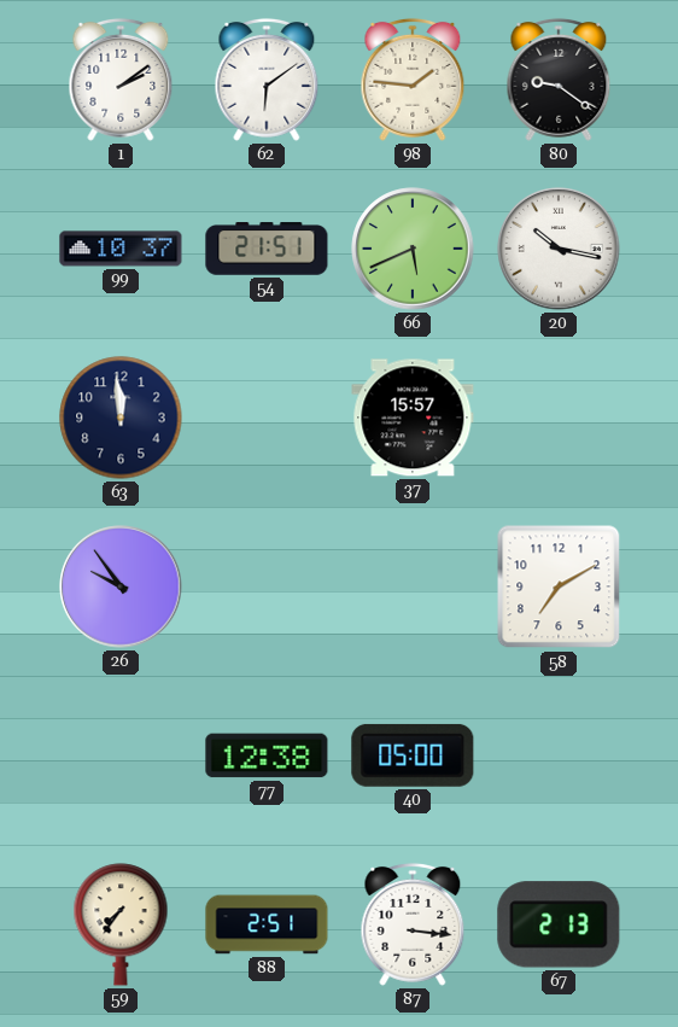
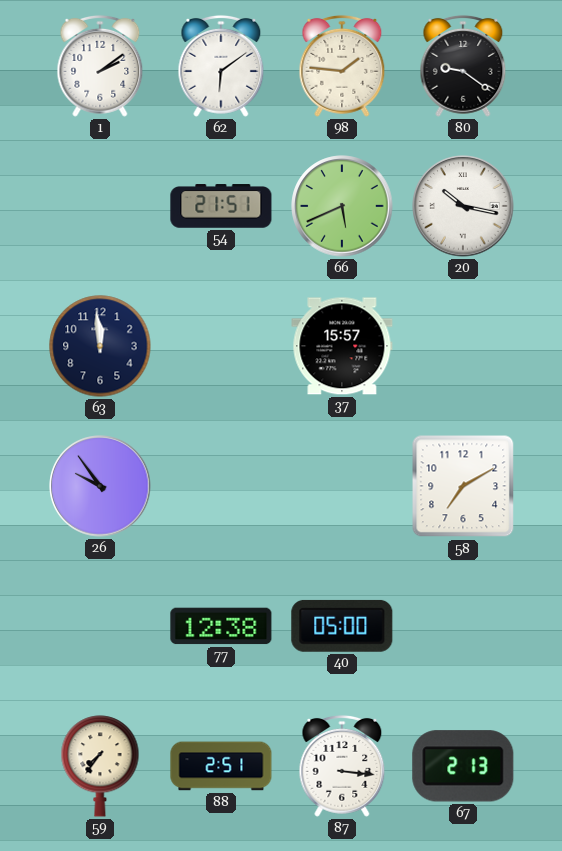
99: 10:37 -> none
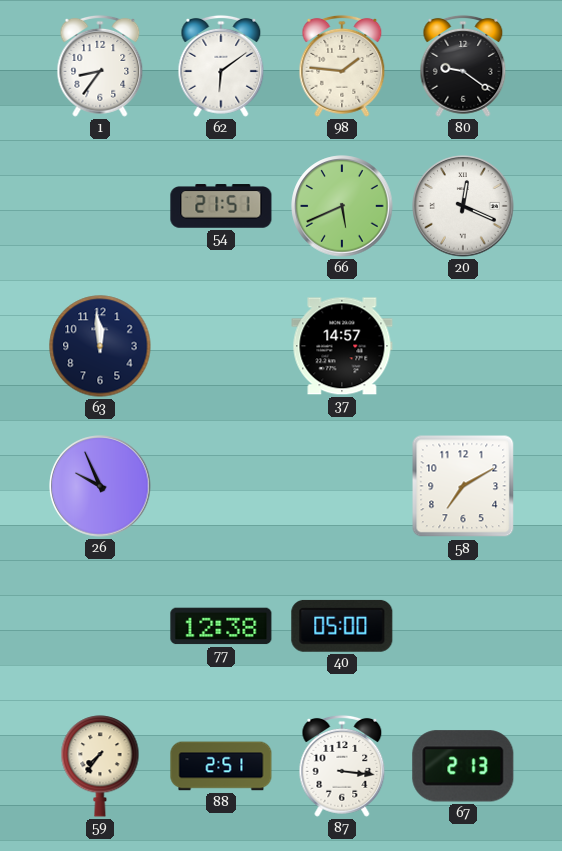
1: 2:09 -> 8:36
20: 10:17 -> 12:19
37: 15:57 -> 14:57
26: 9:54 -> 9:56
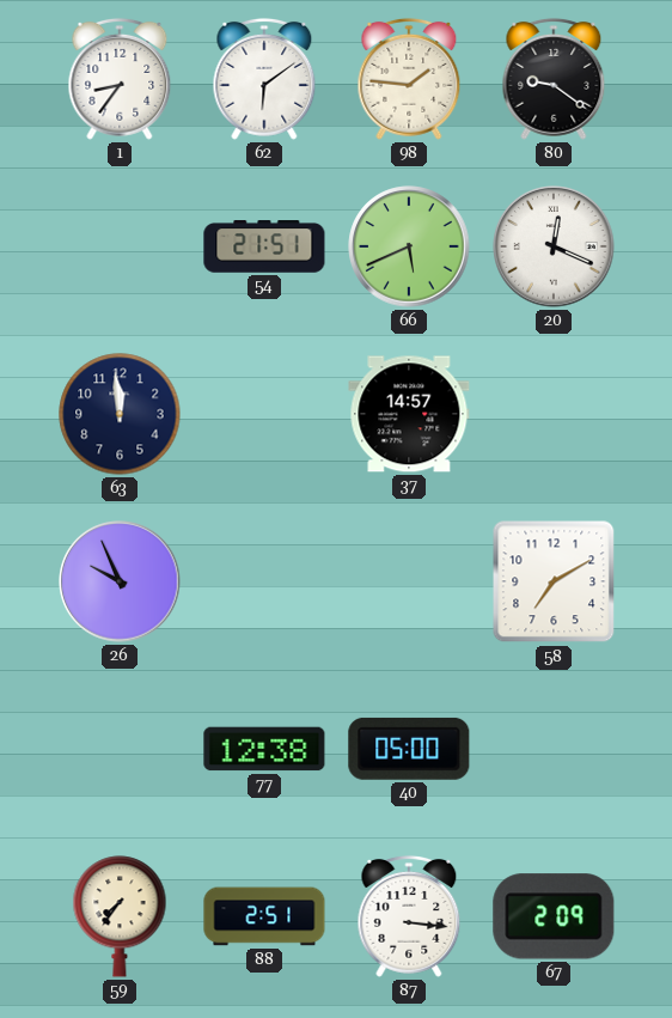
67: 2:13 -> 2:09
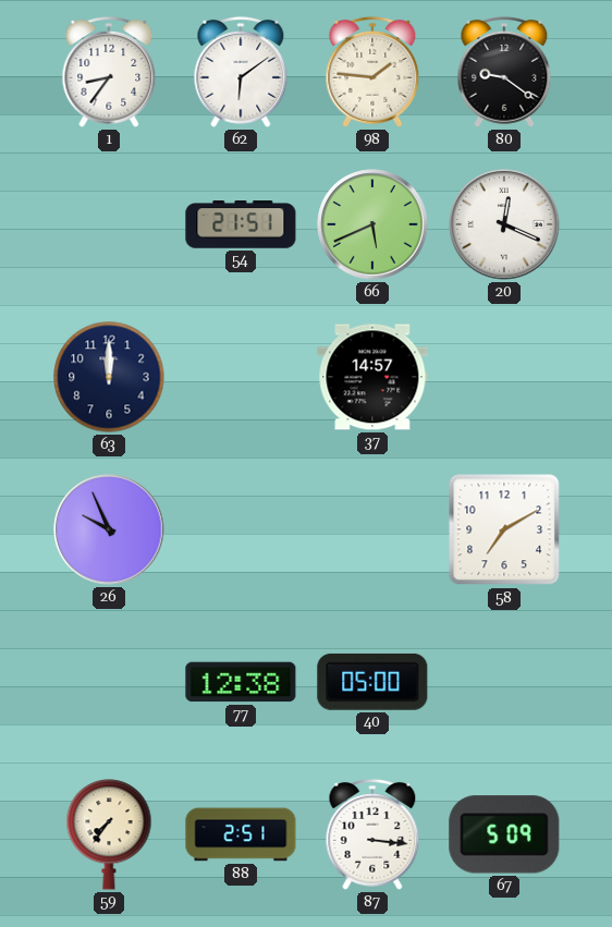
63: 11:59 -> 12:00
67: 2:09 -> 5:09
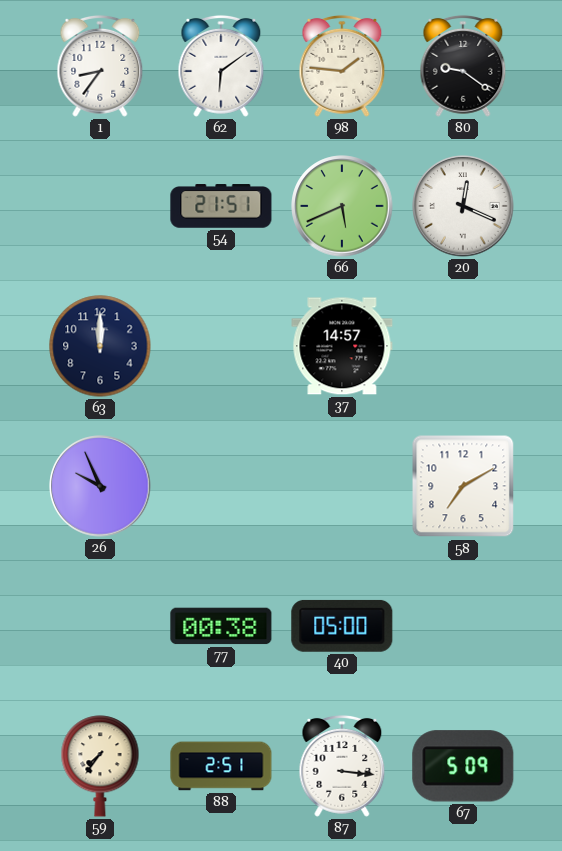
77: 12:38 -> 00:38
